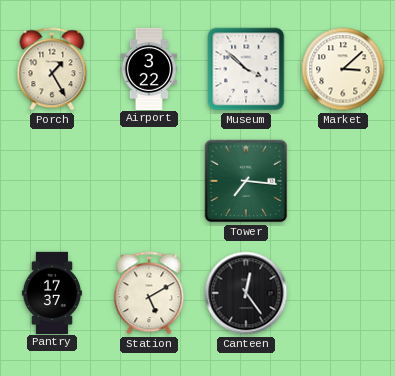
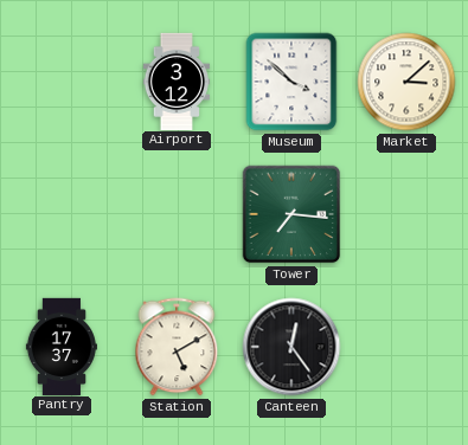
Porch: 1:25 -> none
Airport: 3:22 -> 3:12
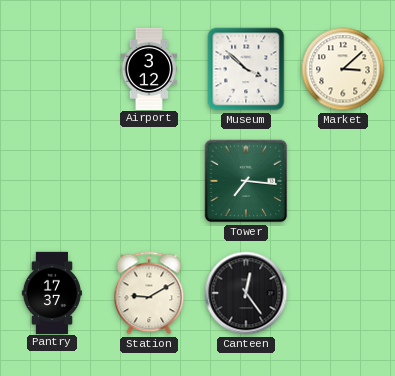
Station: 5:10 -> 9:10
